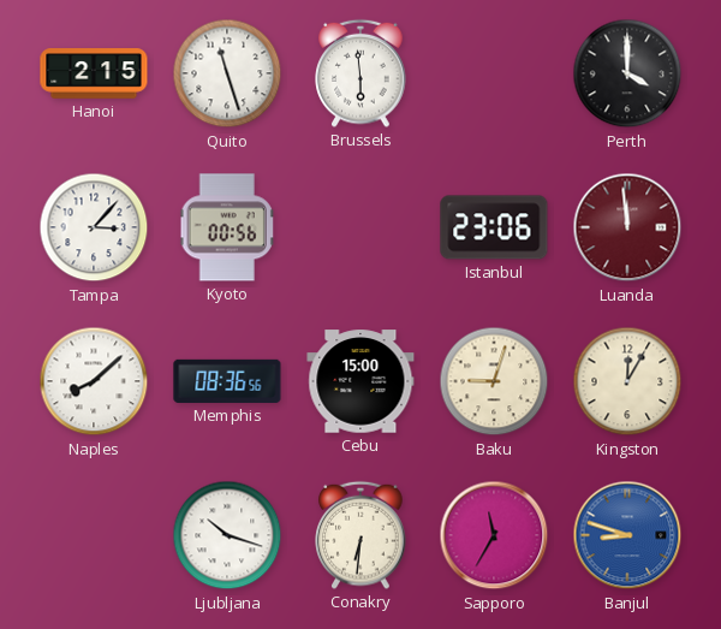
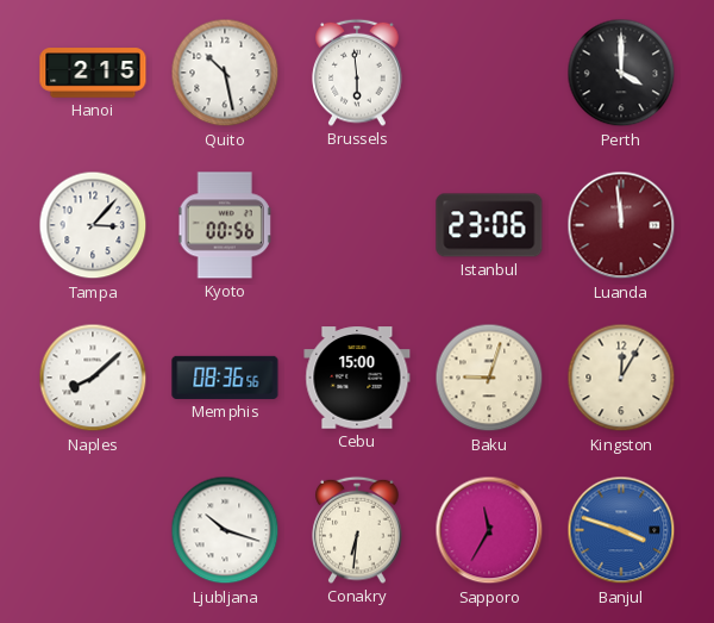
Quito: 11:27 -> 10:28
Banjul: 8:48 -> 3:48
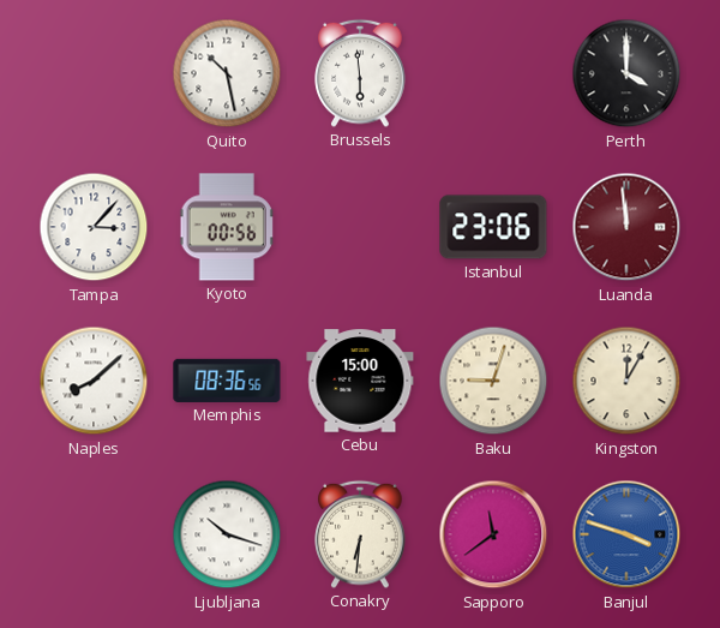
Hanoi: 2:15 -> none
Sapporo: 11:35 -> 11:39
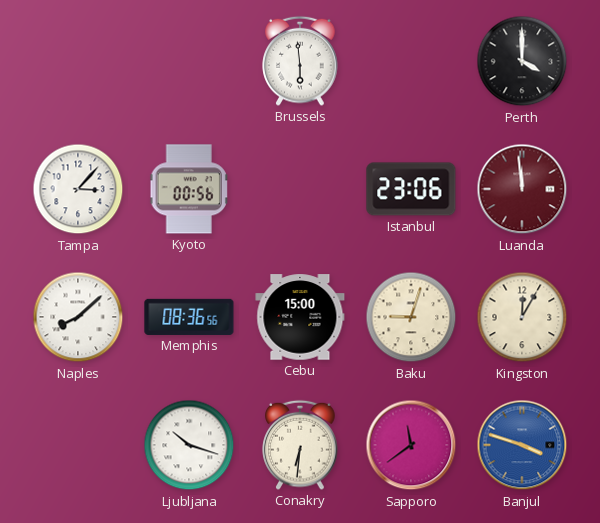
Quito: 10:28 -> none
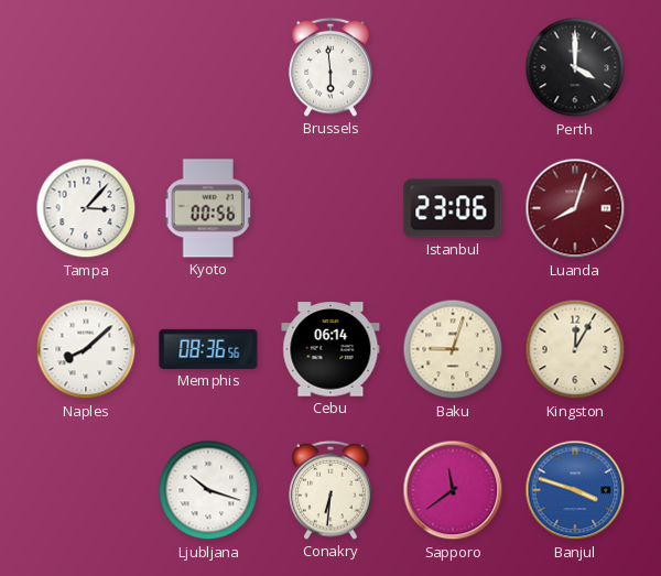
Luanda: 11:59 -> 8:03
Cebu: 15:00 -> 06:14
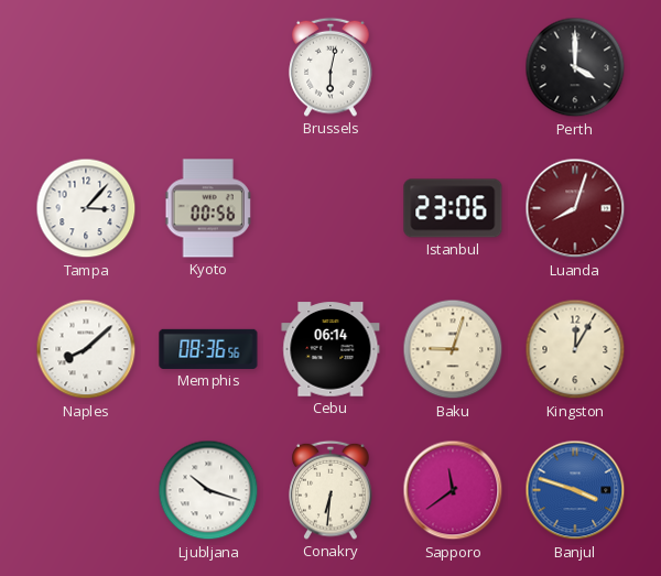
Brussels: 5:59 -> 6:02
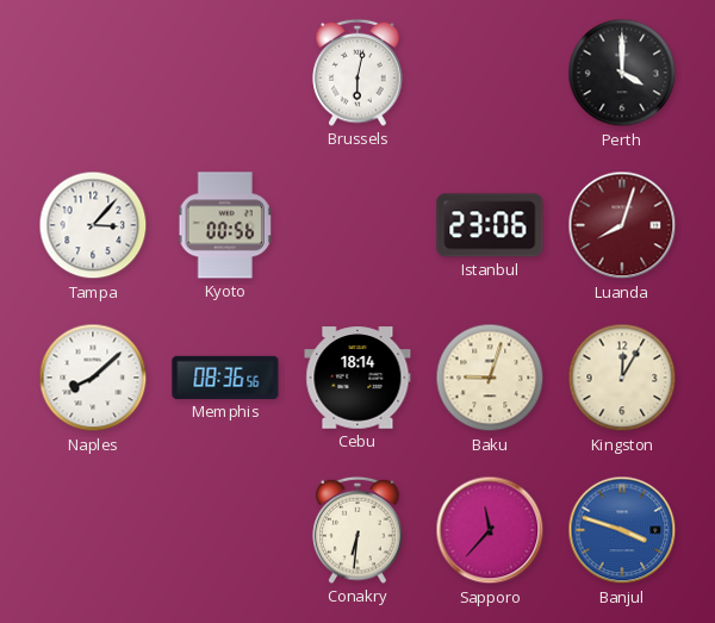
Cebu: 06:14 -> 18:14
Ljubljana: 10:18 -> none
Sapporo: 11:39 -> 11:37
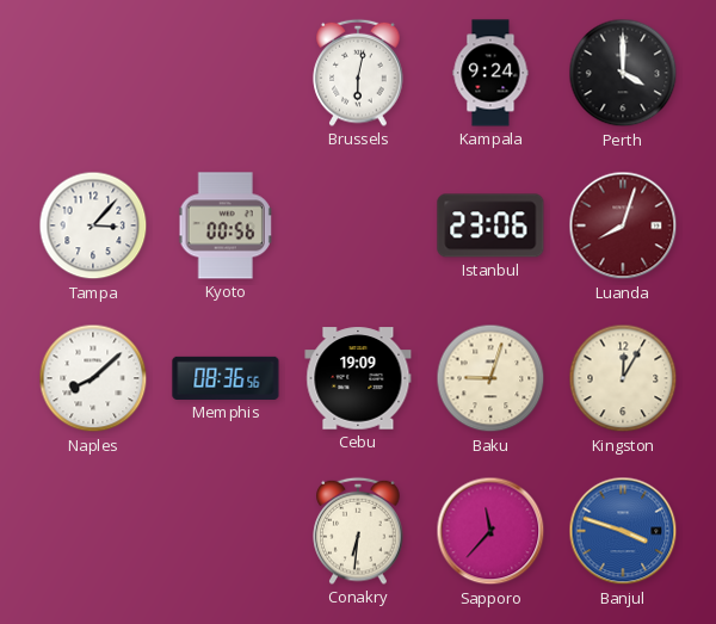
Kampala: none -> 9:24
Cebu: 18:14 -> 19:09
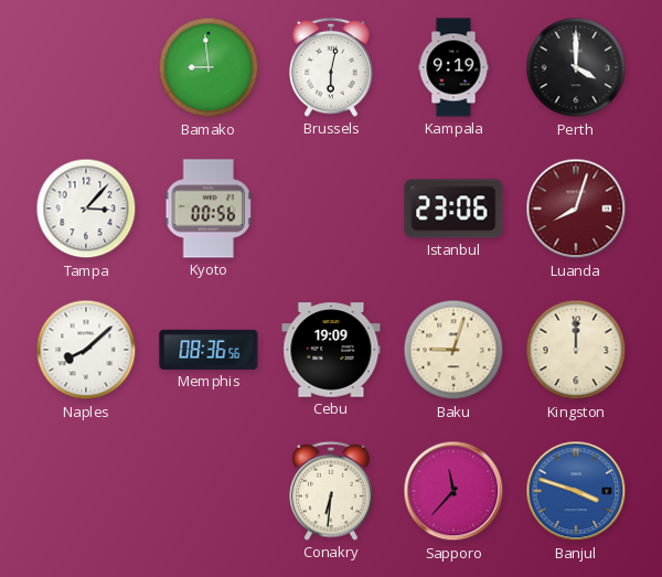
Bamako: none -> 8:59
Kampala: 9:24 -> 9:19
Kingston: 12:05 -> 12:00
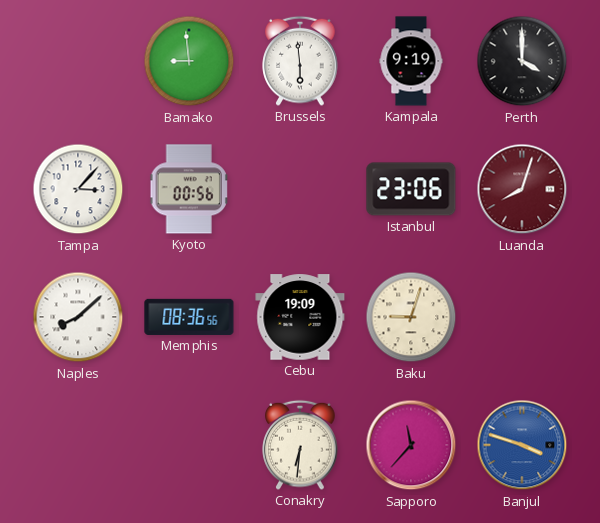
Brussels: 6:02 -> 5:59
Kingston: 12:00 -> none
